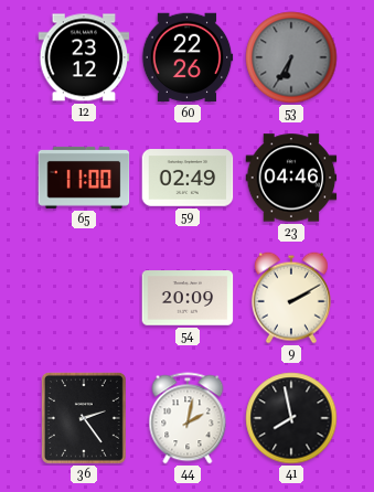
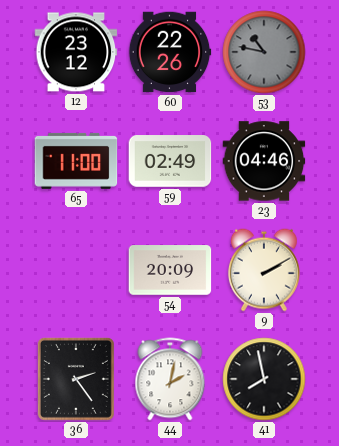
53: 6:35 -> 10:47
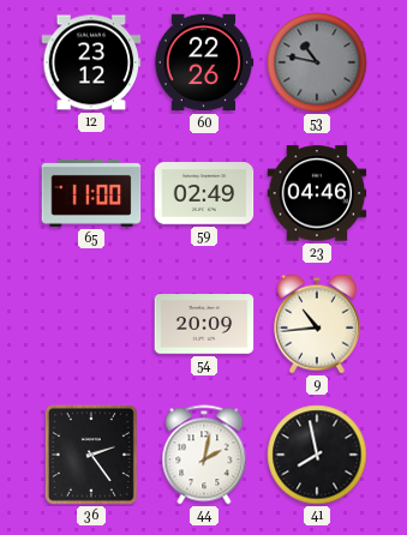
9: 2:10 -> 10:44
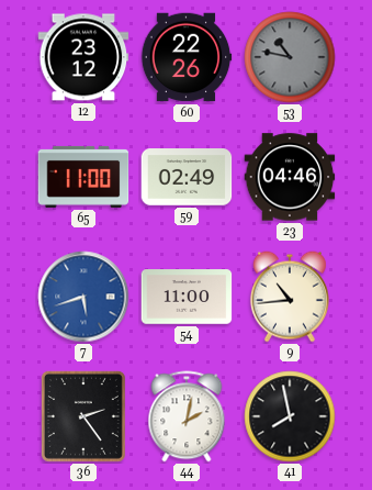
7: none -> 5:42
54: 20:09 -> 11:00
